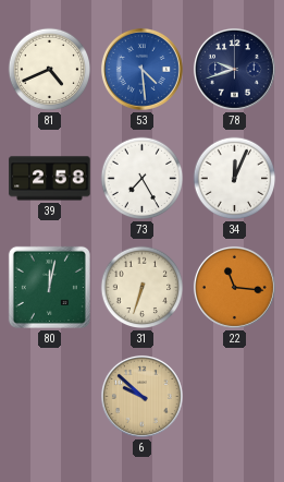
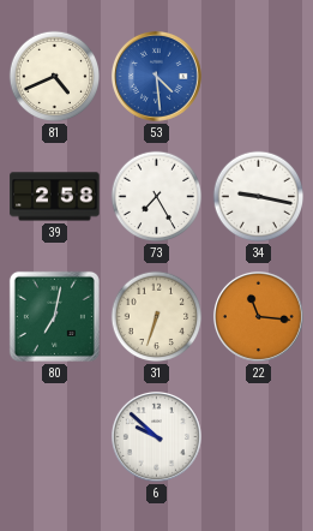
78: 9:42 -> none
34: 12:04 -> 9:17
80: 12:02 -> 7:02
6 dial: champagne -> white
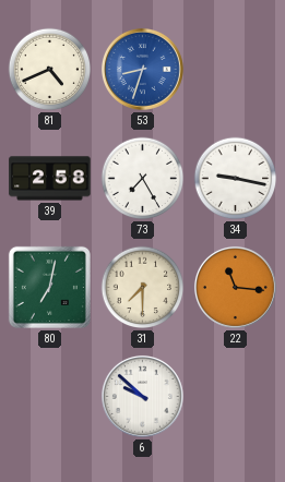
53: 4:29 -> 8:33
31: 6:33 -> 7:30
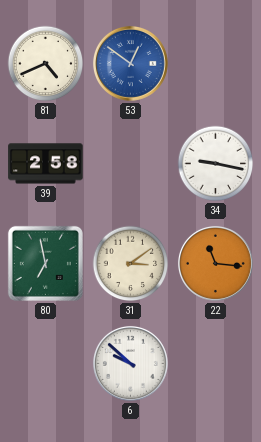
53: 8:33 -> 12:51
73: 7:25 -> none
80: 7:02 -> 6:58
31: 7:30 -> 3:09
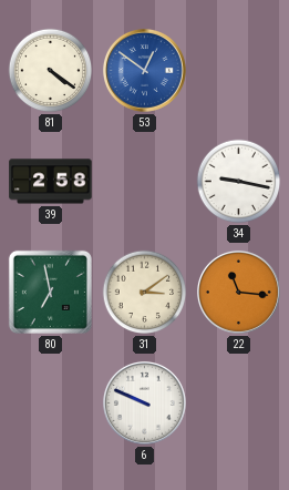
81: 4:41 -> 4:21
6: 9:52 -> 9:49
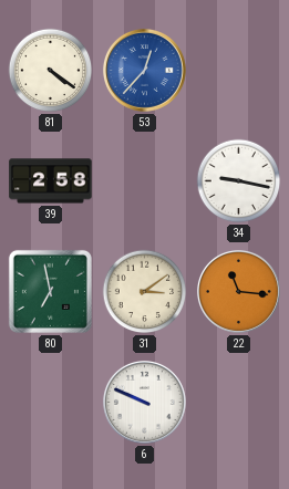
53: 12:51 -> 12:37
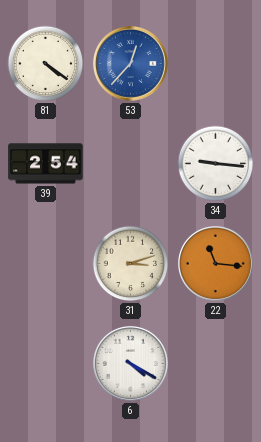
39: 2:58 -> 2:54
34: 9:17 -> 9:16
80: 6:58 -> none
31: 3:09 -> 3:12
6: 9:49 -> 4:20
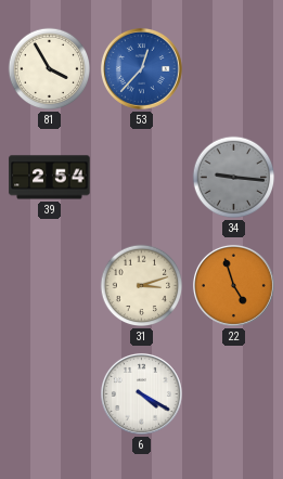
81: 4:21 -> 3:55
34 dial: white -> grey
22: 11:16 -> 4:57
